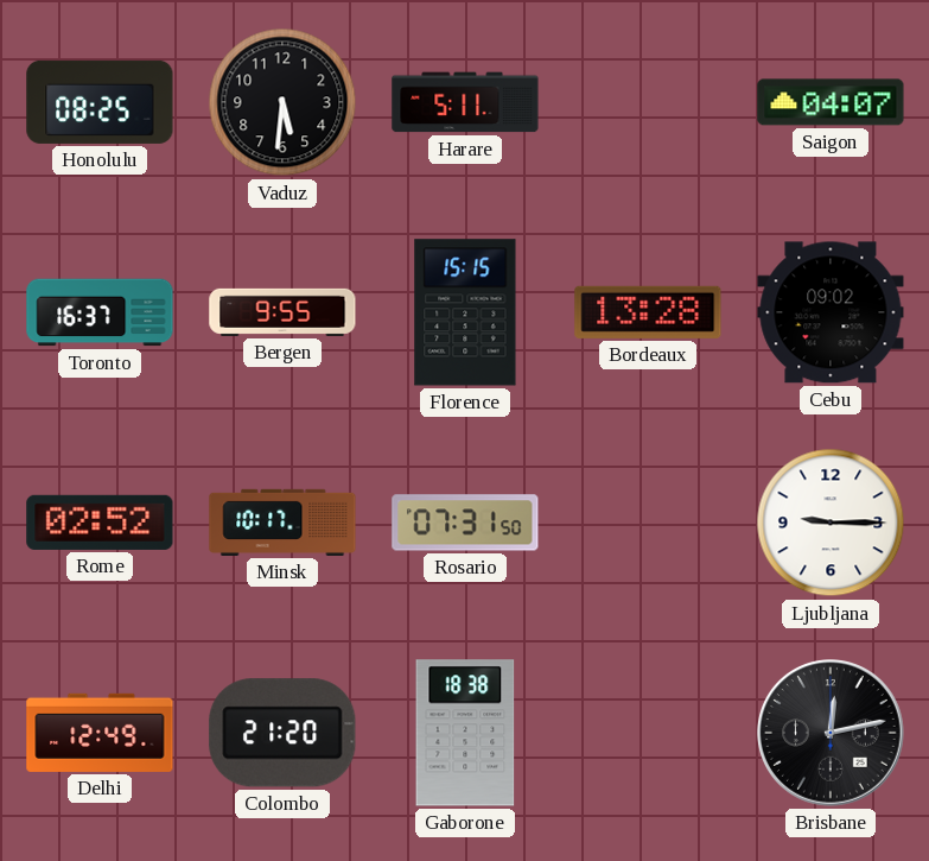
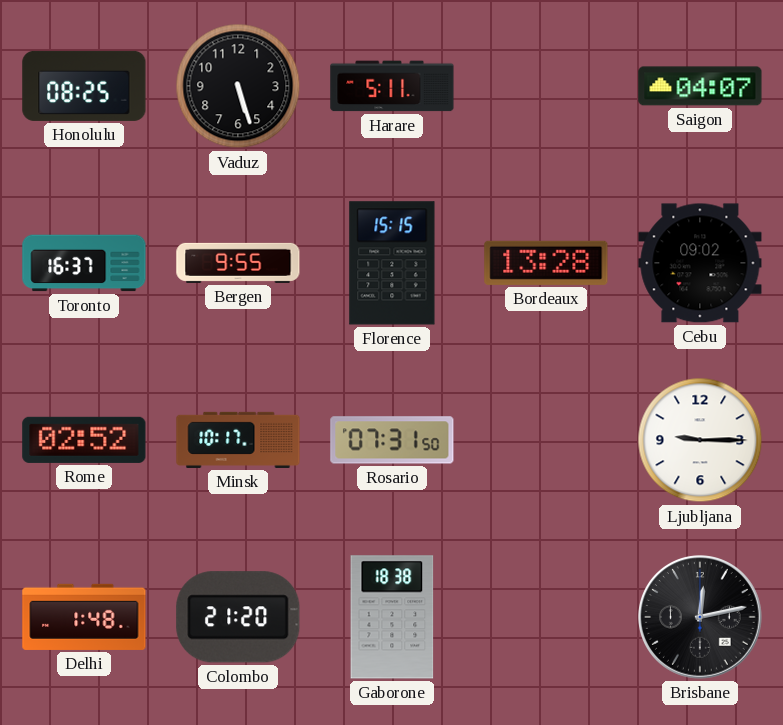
Vaduz: 5:31 -> 5:27
Delhi: 12:49 -> 1:48
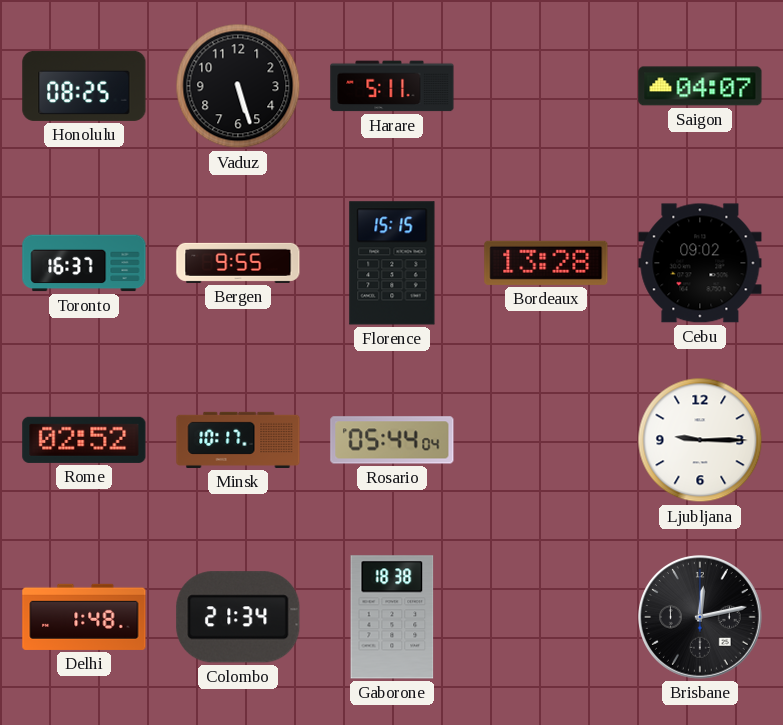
Rosario: 07:31 -> 05:44
Colombo: 21:20 -> 21:34
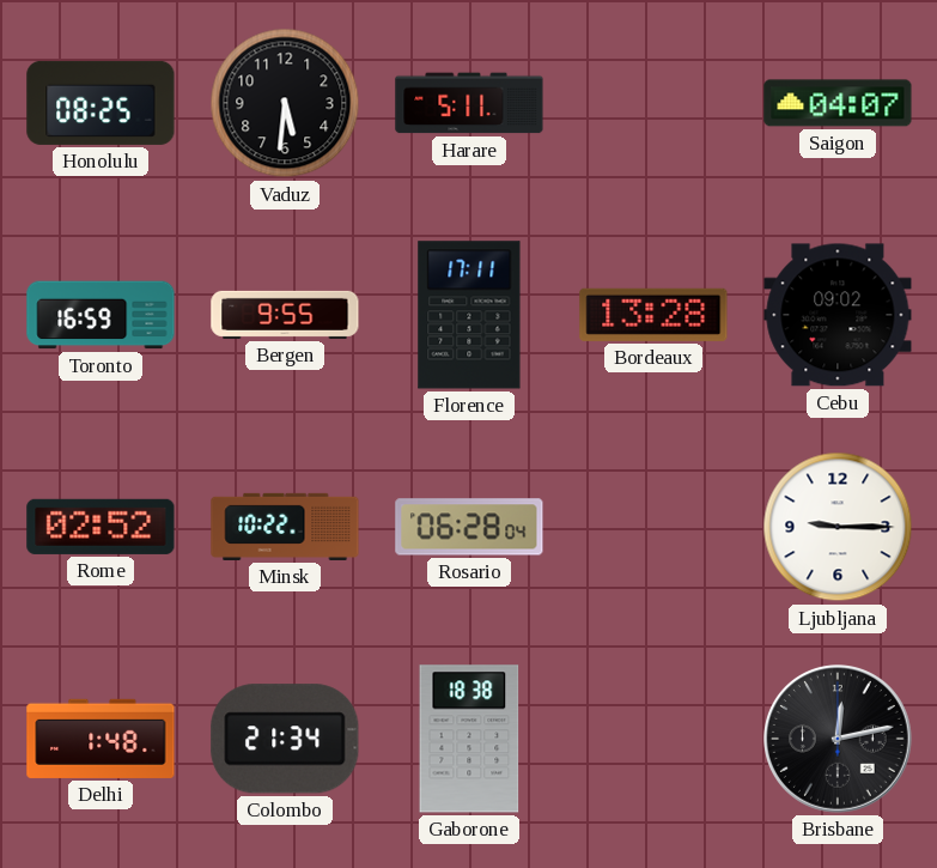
Vaduz: 5:27 -> 5:31
Toronto: 16:37 -> 16:59
Florence: 15:15 -> 17:11
Minsk: 10:17 -> 10:22
Rosario: 05:44 -> 06:28
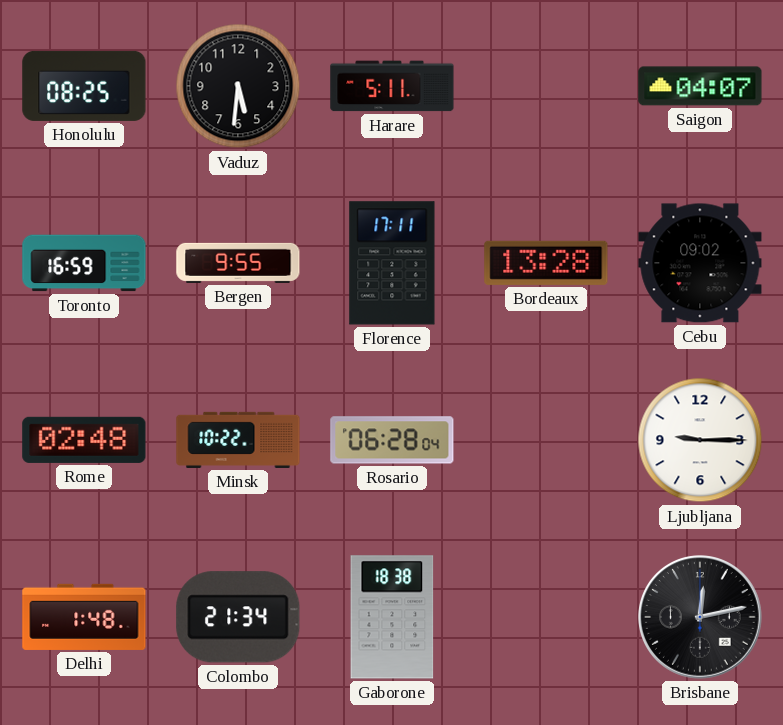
Rome: 02:52 -> 02:48
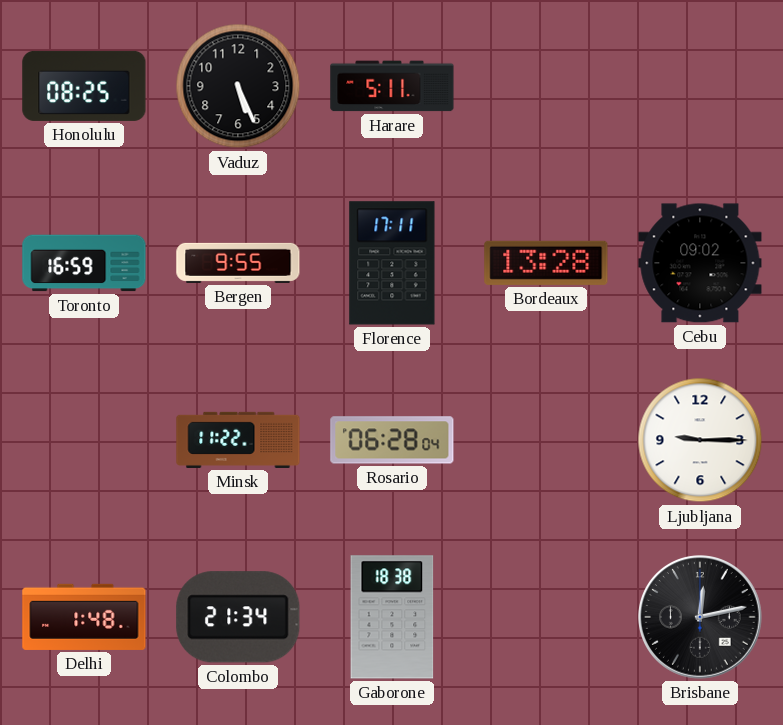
Vaduz: 5:31 -> 5:26
Saigon: 04:07 -> none
Rome: 02:48 -> none
Minsk: 10:22 -> 11:22
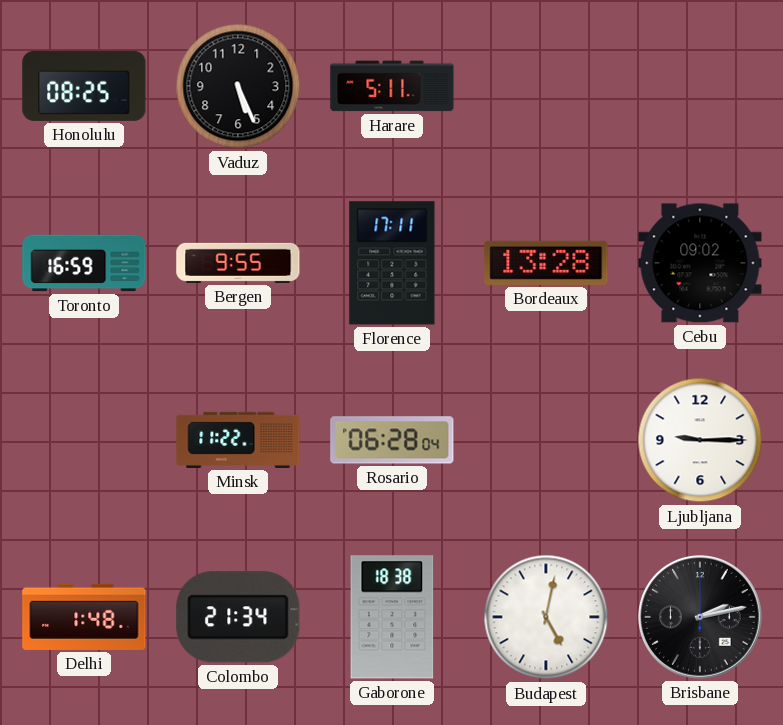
Budapest: none -> 5:02
Brisbane: 12:13 -> 2:13
